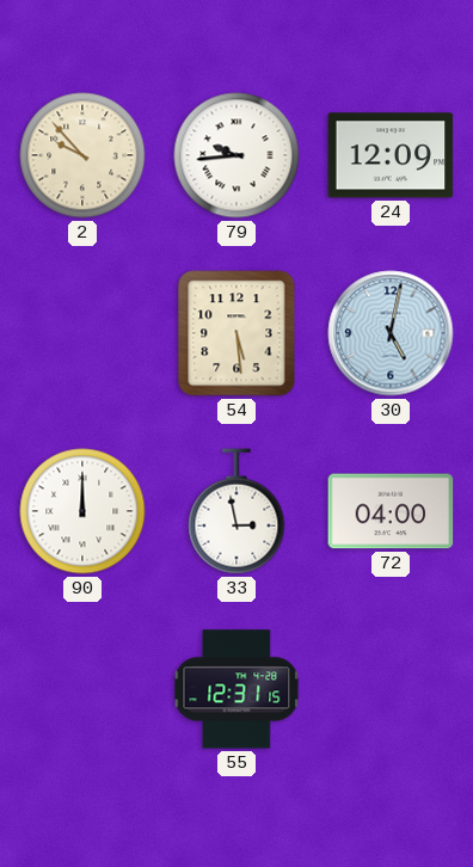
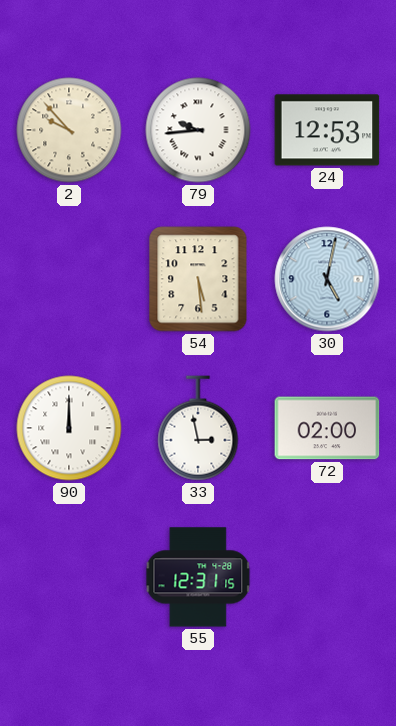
24: 12:09 -> 12:53
72: 04:00 -> 02:00
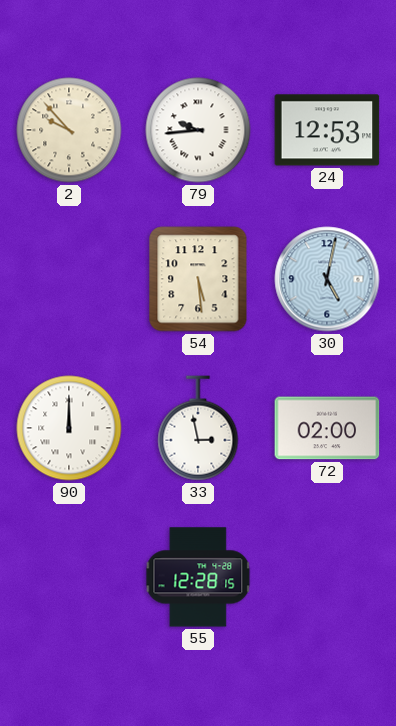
55: 12:31 -> 12:28
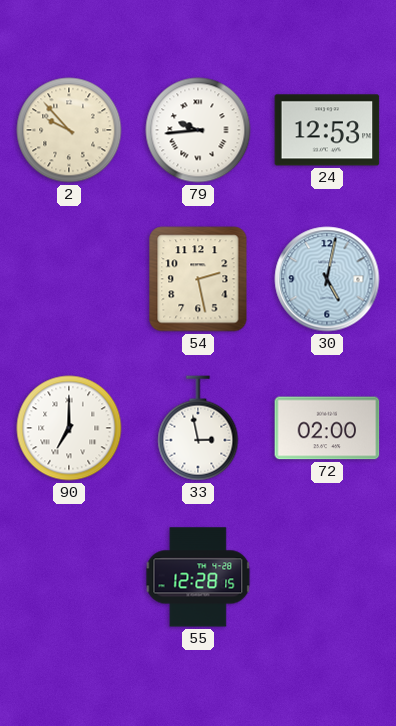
54: 5:29 -> 2:28
90: 12:00 -> 7:00
